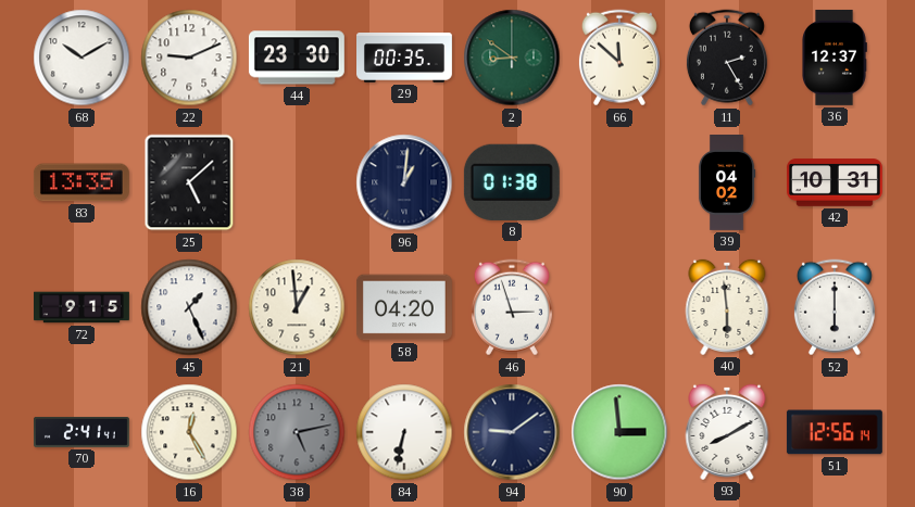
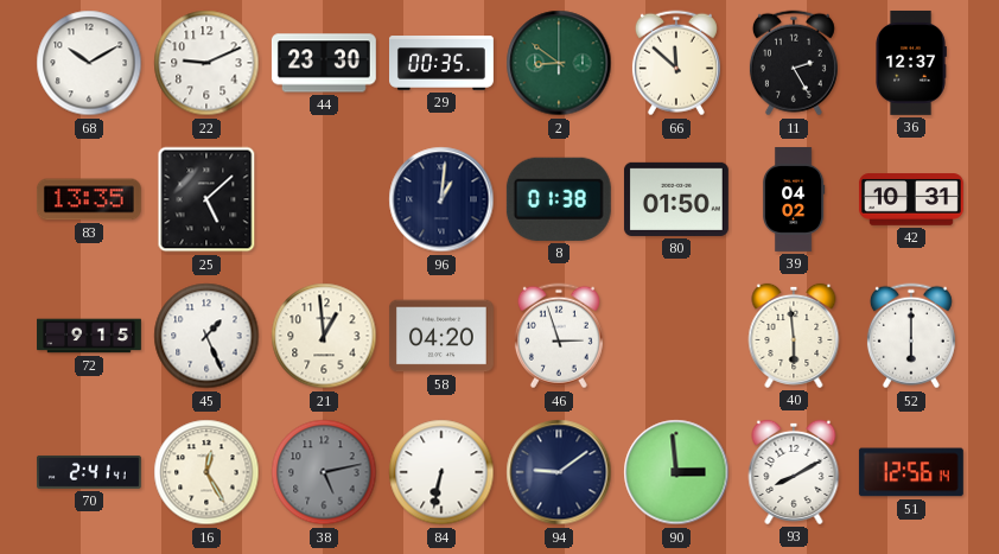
80: none -> 01:50
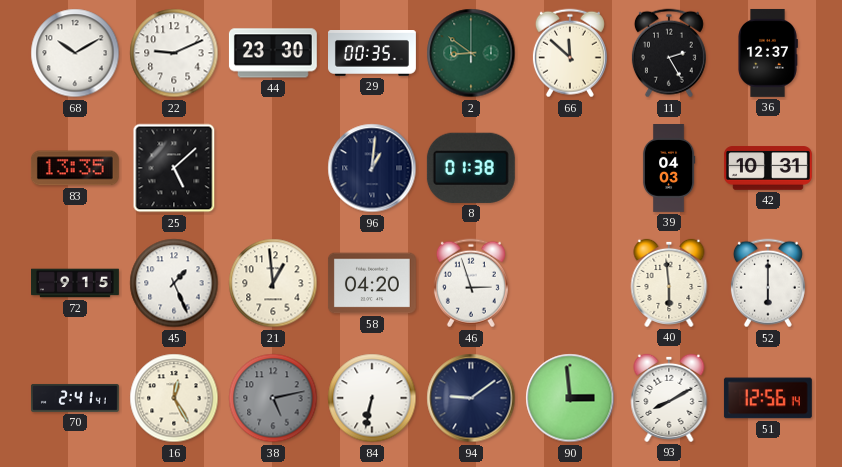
80: 01:50 -> none
39: 04:02 -> 04:03
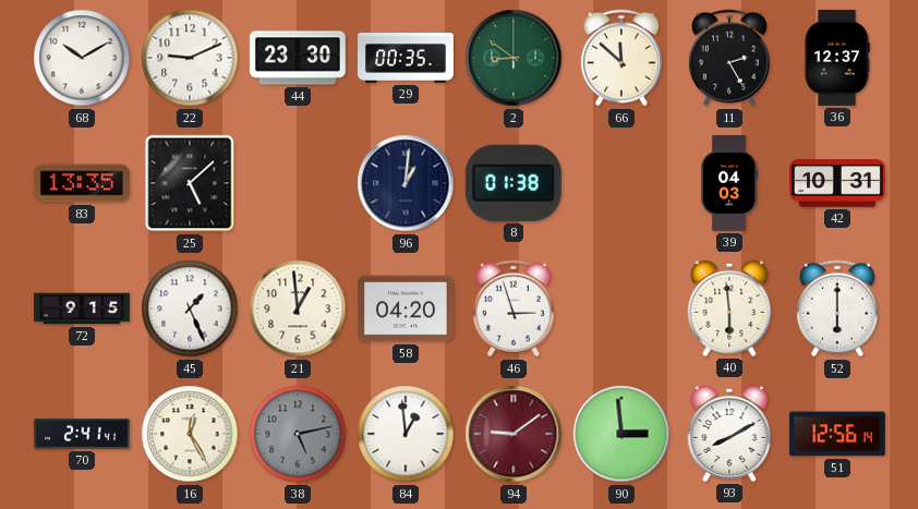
84: 6:32 -> 12:59
94 dial: navy -> burgundy
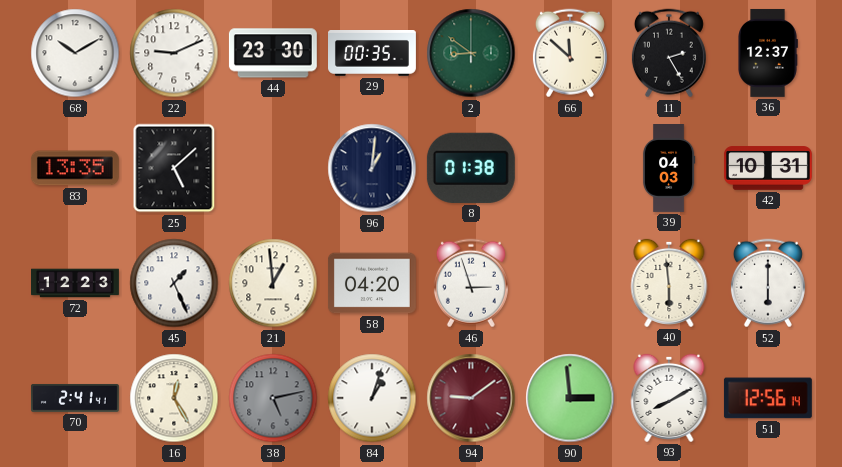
72: 9:15 -> 12:23
84: 12:59 -> 1:03
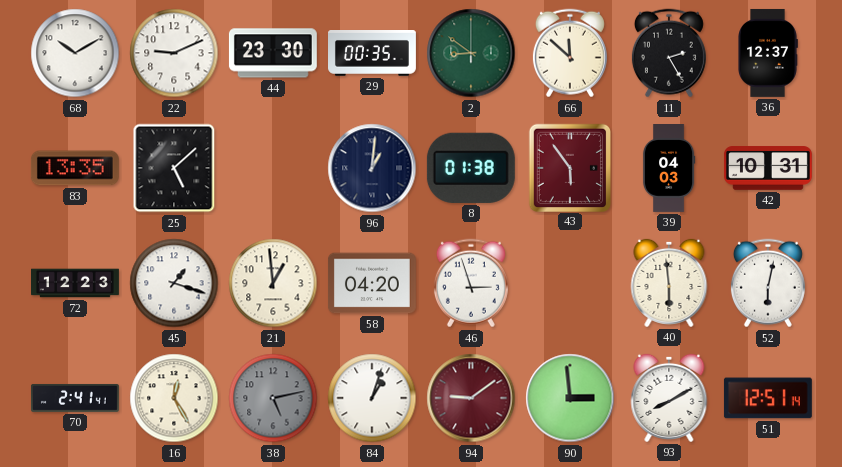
43: none -> 5:54
45: 1:26 -> 1:18
52: 6:00 -> 6:02
51: 12:56 -> 12:51
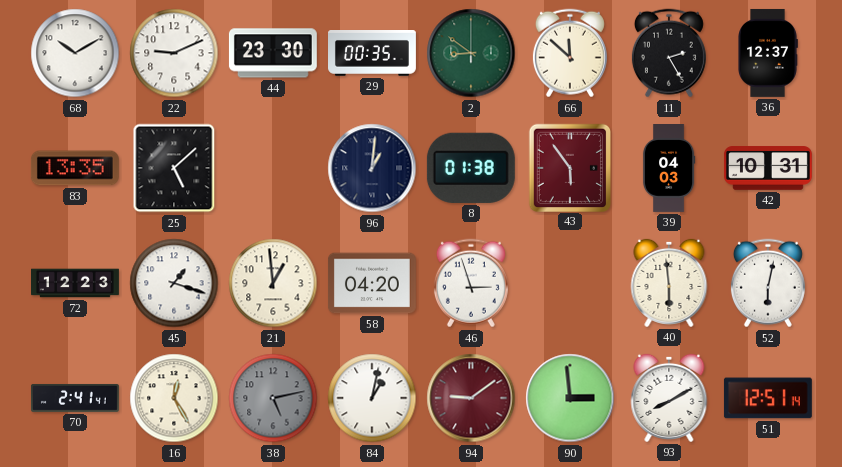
84: 1:03 -> 1:02
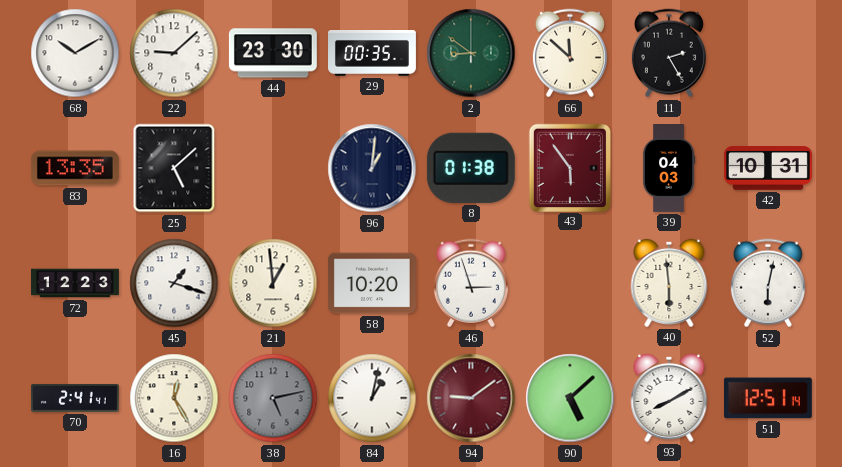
22: 9:11 -> 9:08
36: 12:37 -> none
58: 04:20 -> 10:20
90: 2:59 -> 5:08
